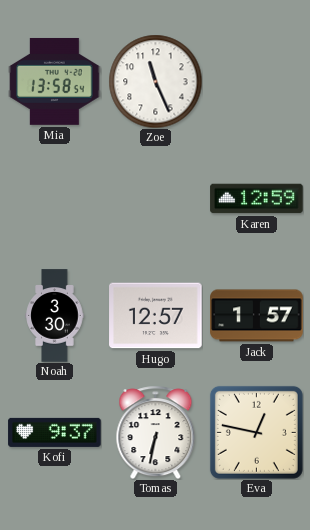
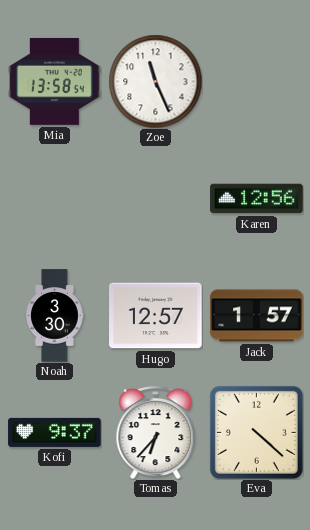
Karen: 12:59 -> 12:56
Tomas: 6:32 -> 6:37
Eva: 12:47 -> 4:22
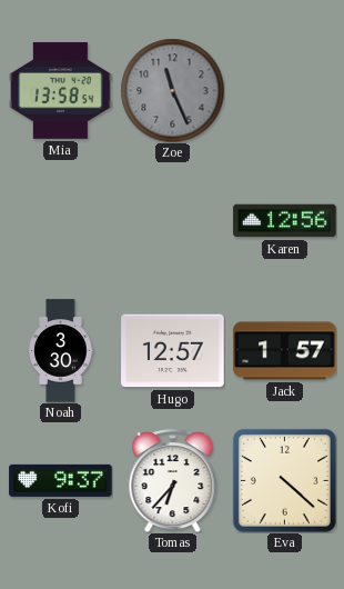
Zoe dial: white -> grey
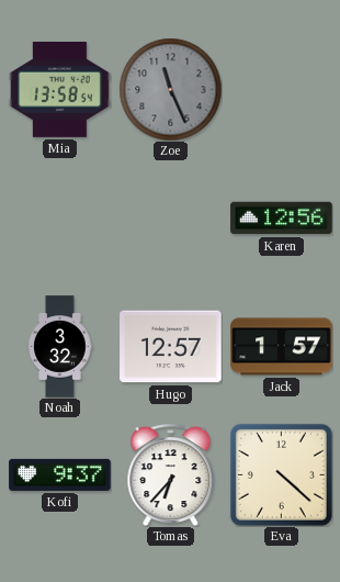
Noah: 3:30 -> 3:32
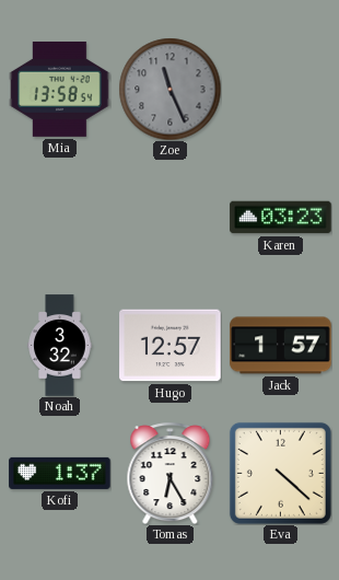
Karen: 12:56 -> 03:23
Kofi: 9:37 -> 1:37
Tomas: 6:37 -> 6:25
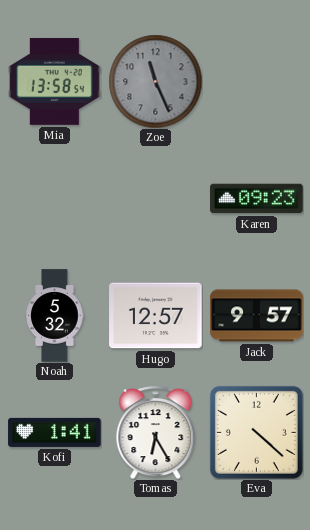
Karen: 03:23 -> 09:23
Noah: 3:32 -> 5:32
Jack: 1:57 -> 9:57
Kofi: 1:37 -> 1:41
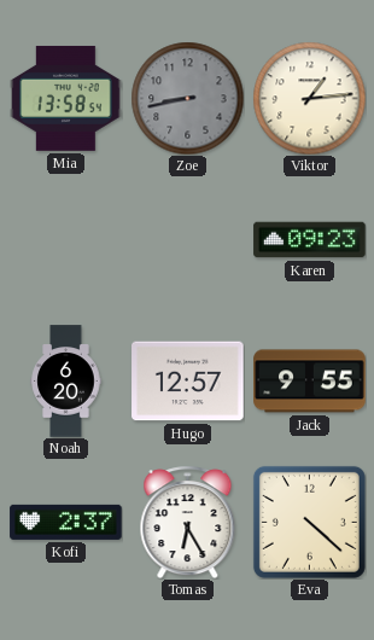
Zoe: 11:26 -> 8:43
Viktor: none -> 1:14
Noah: 5:32 -> 6:20
Jack: 9:57 -> 9:55
Kofi: 1:41 -> 2:37
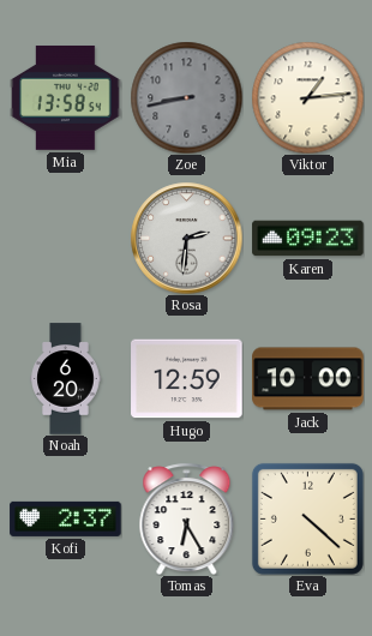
Rosa: none -> 2:31
Hugo: 12:57 -> 12:59
Jack: 9:55 -> 10:00
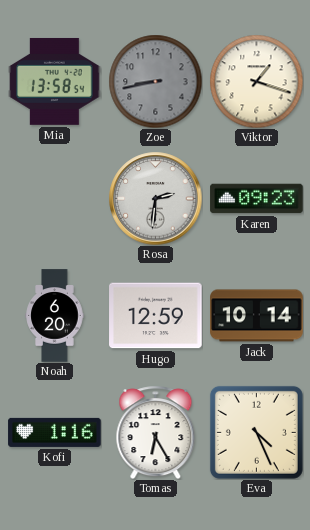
Viktor: 1:14 -> 1:18
Jack: 10:00 -> 10:14
Kofi: 2:37 -> 1:16
Eva: 4:22 -> 4:26
